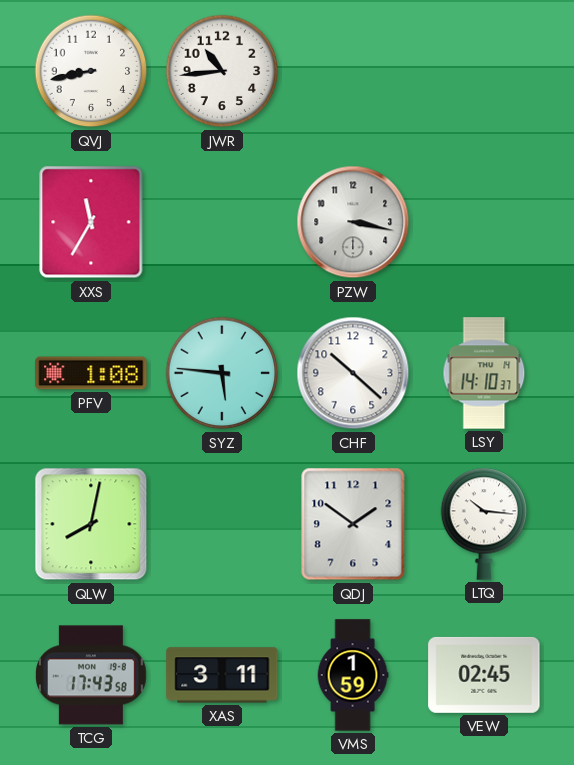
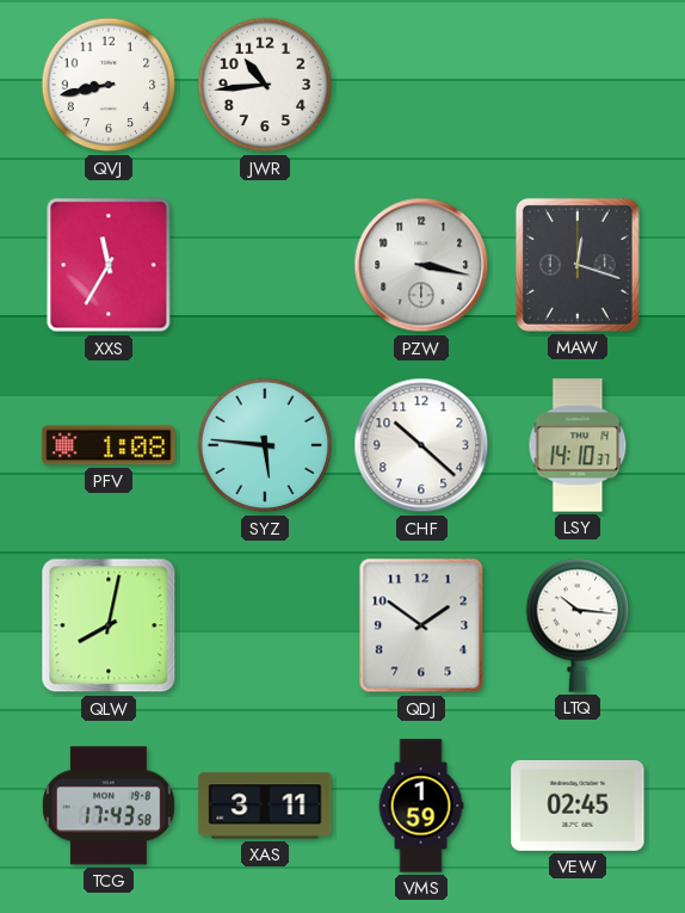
MAW: none -> 12:18
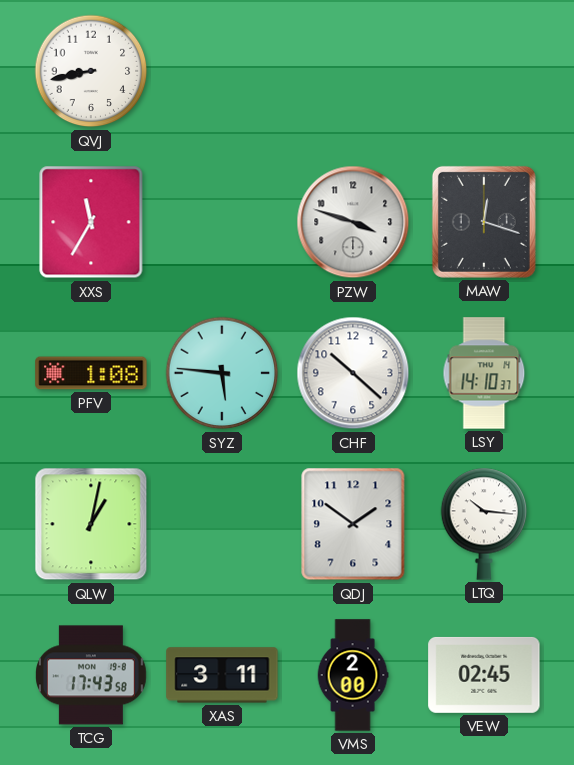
JWR: 10:44 -> none
PZW: 3:17 -> 3:48
QLW: 8:02 -> 1:02
VMS: 1:59 -> 2:00
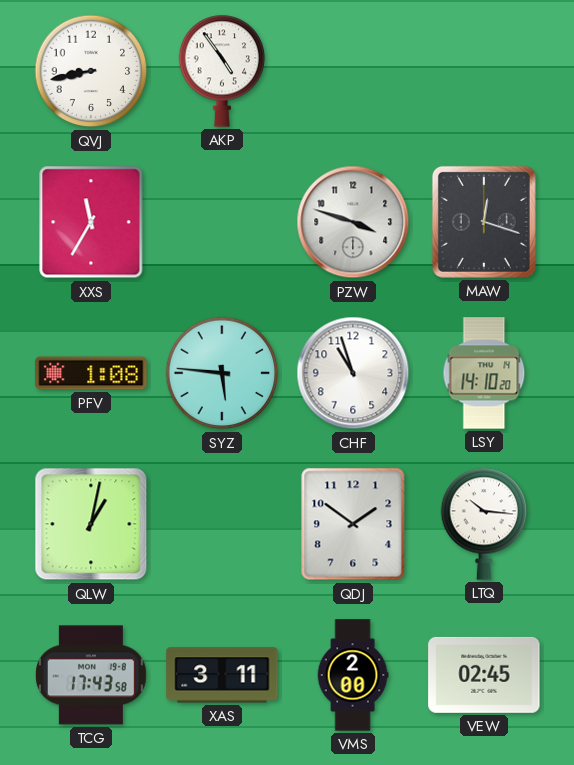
AKP: none -> 4:54
CHF: 10:22 -> 10:57
LSY: 14:10:37 -> 14:10:20
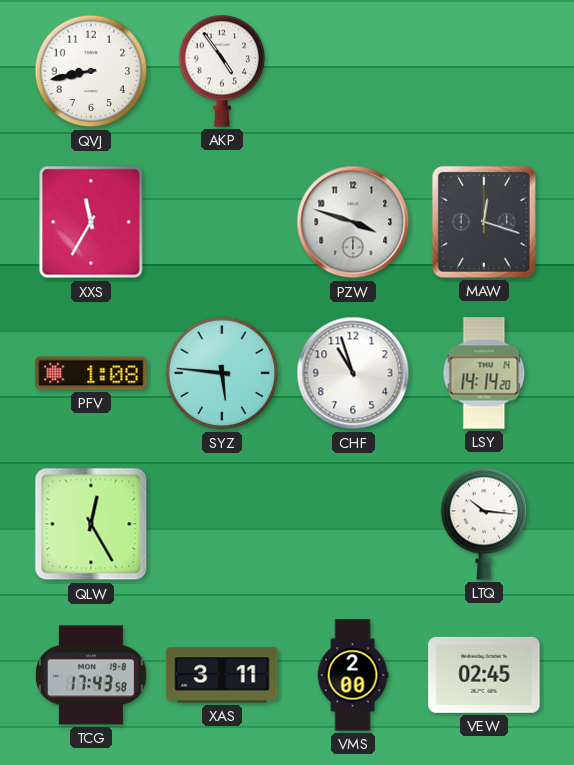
LSY: 14:10 -> 14:14
QLW: 1:02 -> 12:25
QDJ: 1:51 -> none
